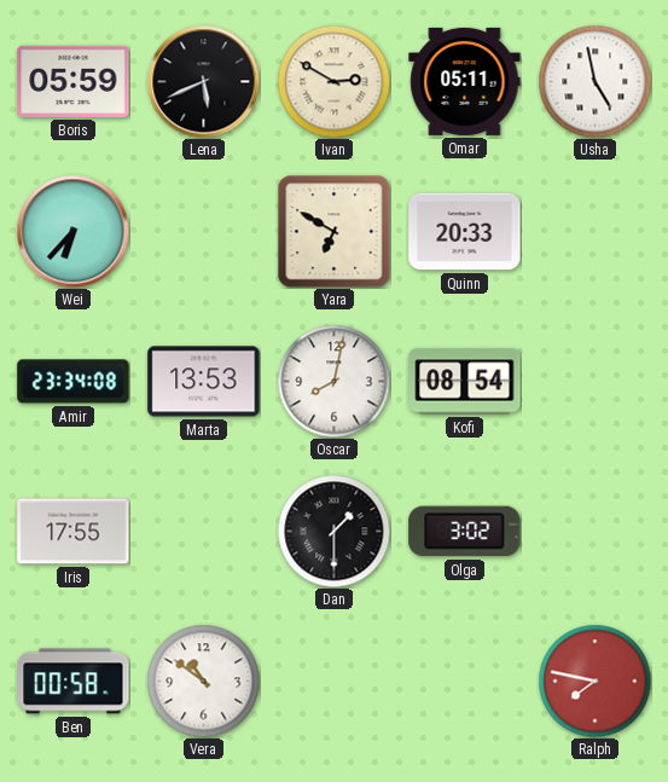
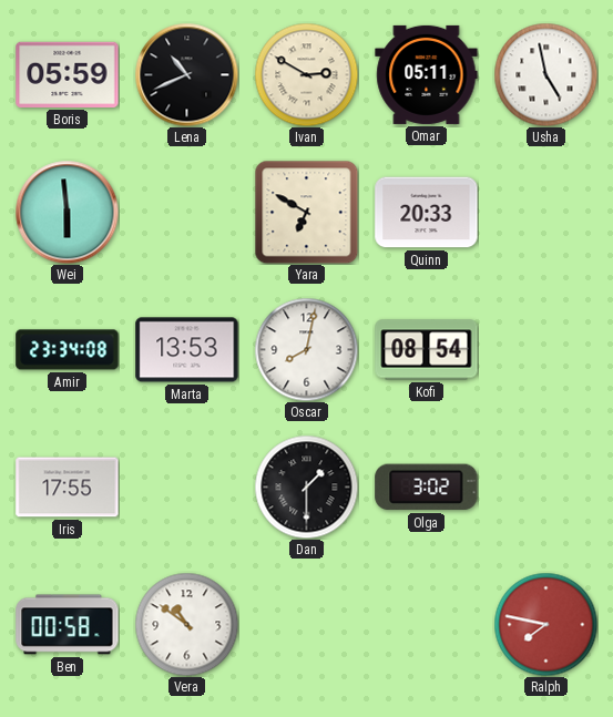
Lena: 5:41 -> 10:41
Wei: 6:37 -> 5:59
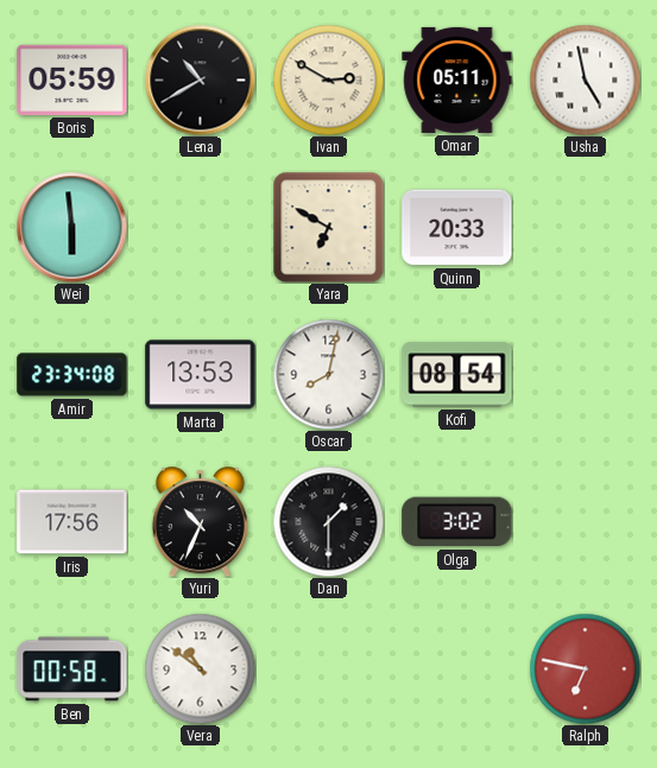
Lena: 10:41 -> 10:40
Iris: 17:55 -> 17:56
Yuri: none -> 10:34
Ralph: 7:47 -> 6:47
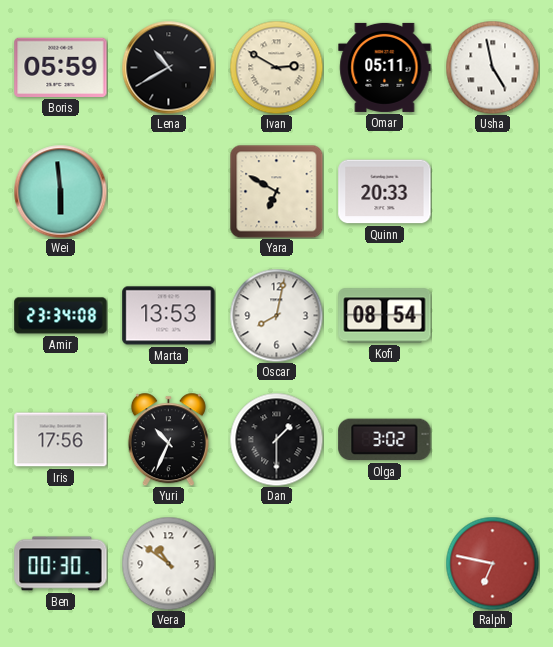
Ben: 00:58 -> 00:30
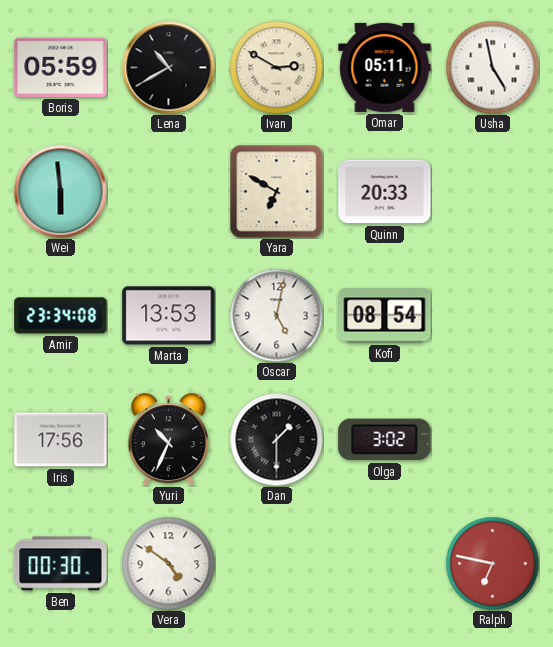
Oscar: 8:02 -> 5:02
Vera: 10:51 -> 4:51
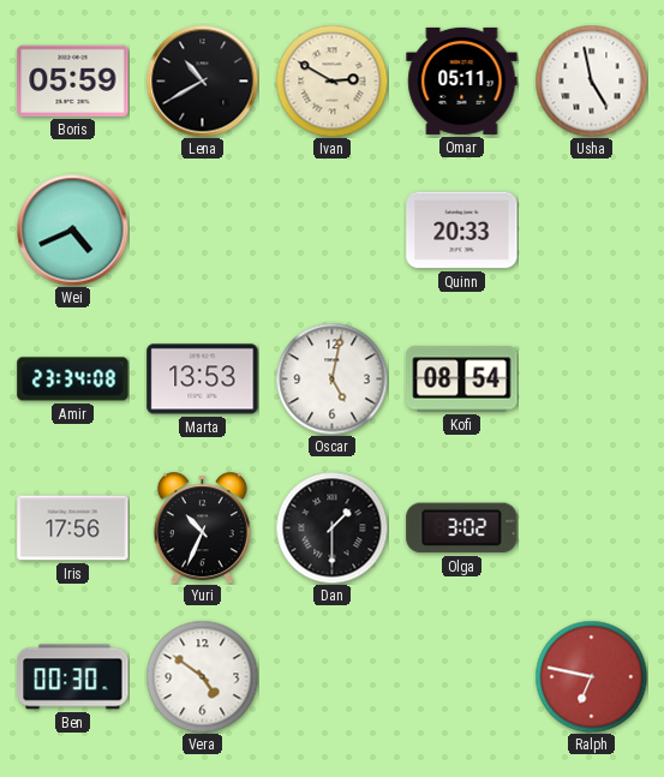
Wei: 5:59 -> 4:41
Yara: 6:50 -> none
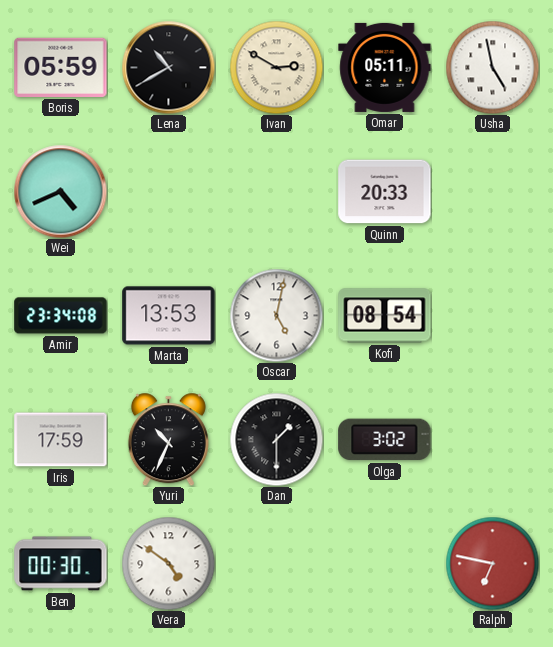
Iris: 17:56 -> 17:59
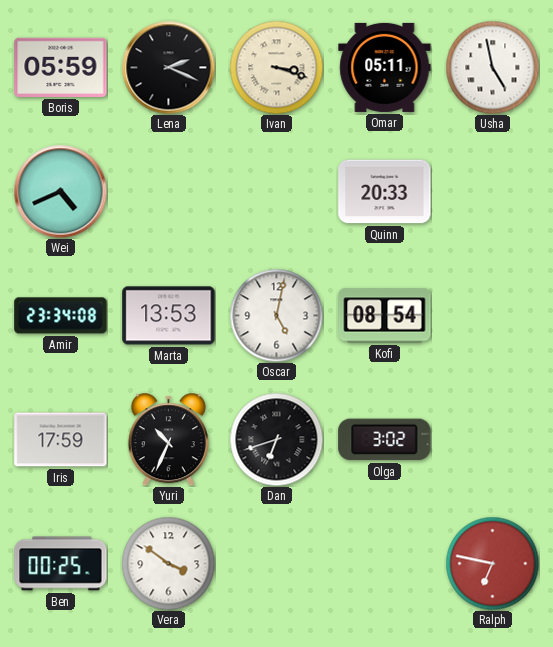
Lena: 10:40 -> 2:19
Ivan: 2:50 -> 3:18
Dan: 1:30 -> 6:42
Ben: 00:30 -> 00:25
Vera: 4:51 -> 3:51
